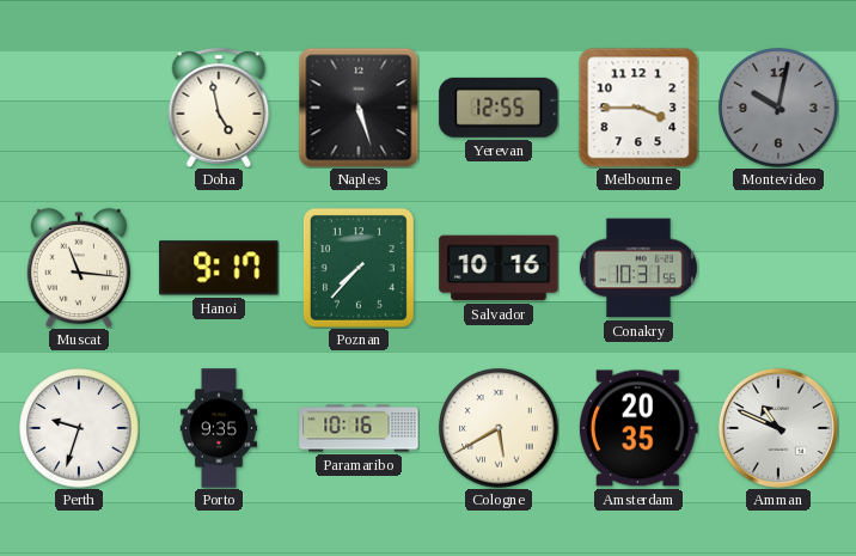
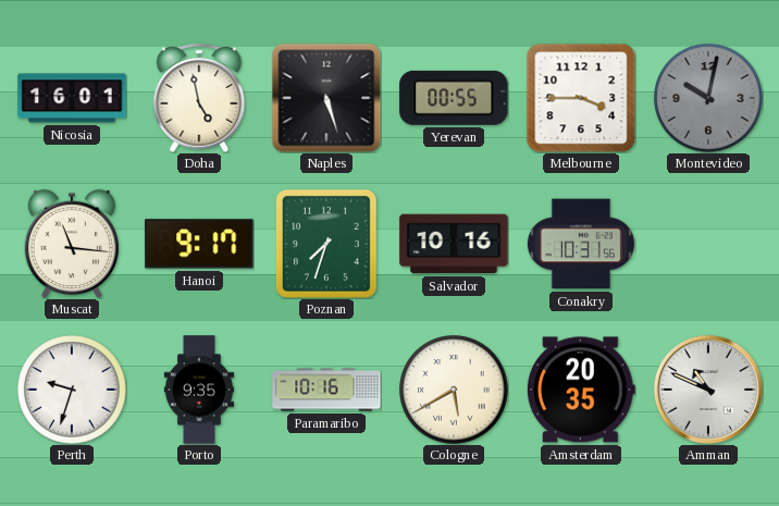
Nicosia: none -> 16:01
Yerevan: 12:55 -> 00:55
Poznan: 7:37 -> 7:33
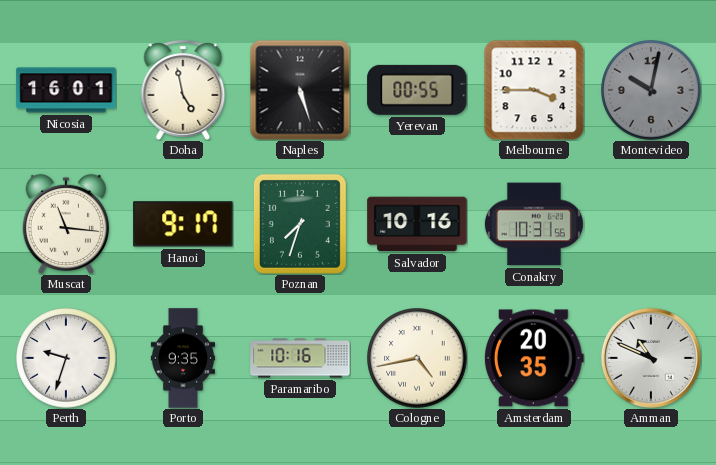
Cologne: 5:40 -> 4:43
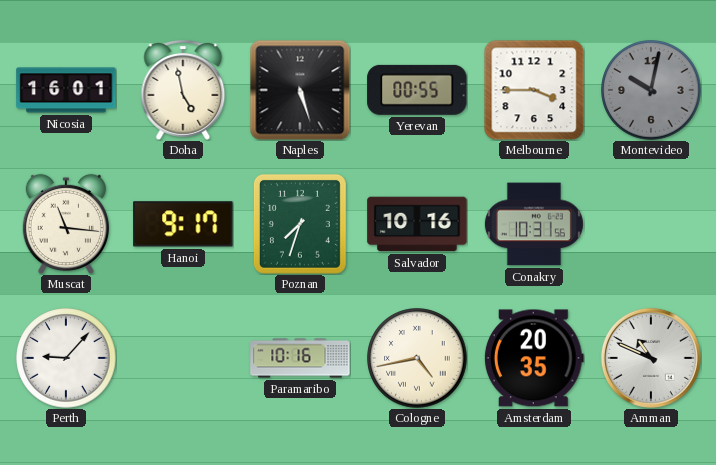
Perth: 9:33 -> 9:07
Porto: 9:35 -> none
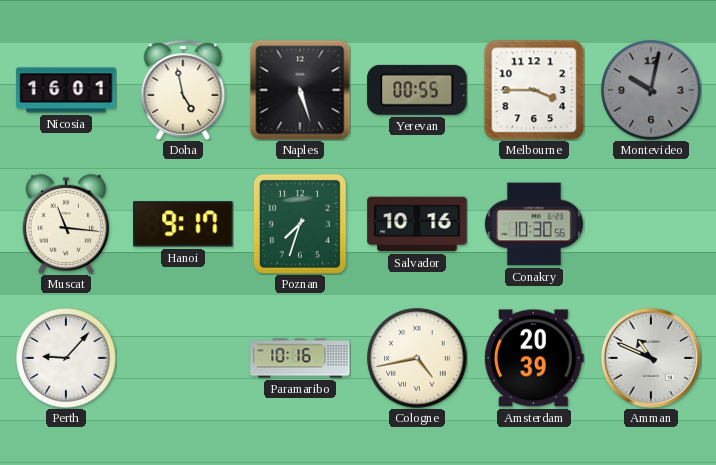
Conakry: 10:31 -> 10:30
Amsterdam: 20:35 -> 20:39
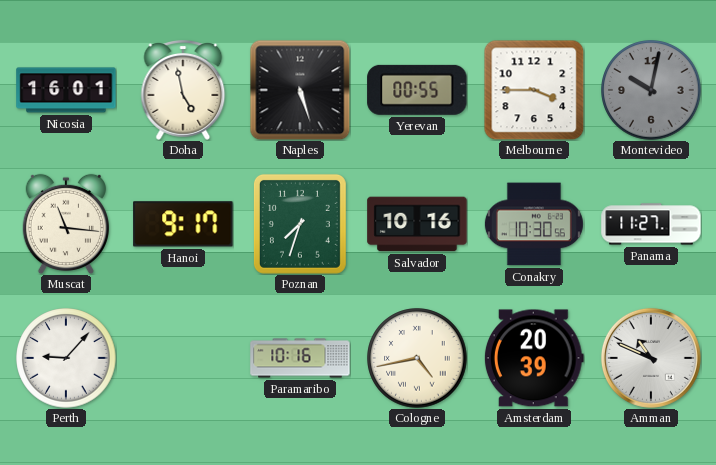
Panama: none -> 11:27
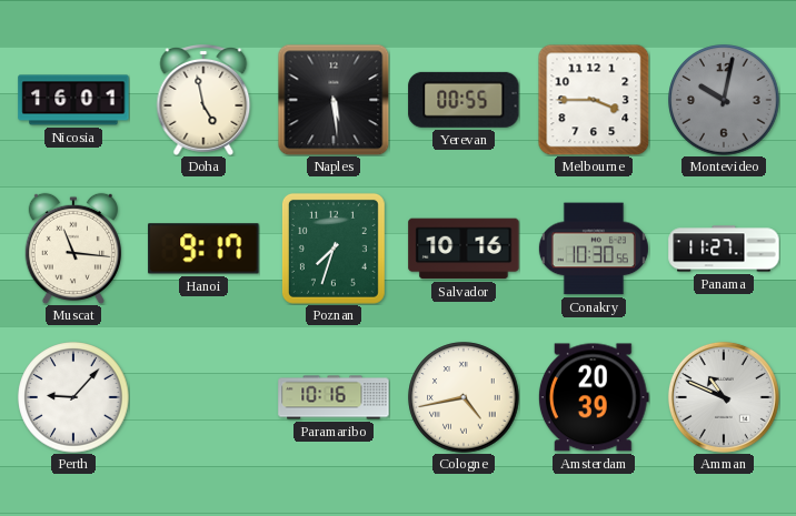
Naples: 5:27 -> 5:29
